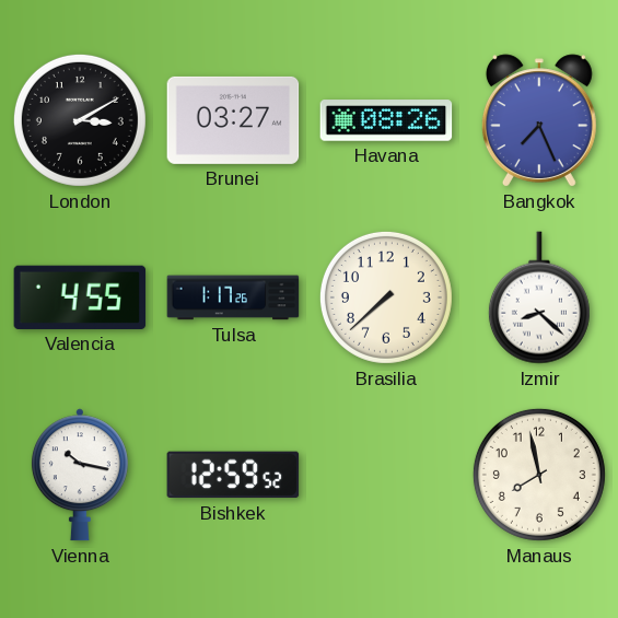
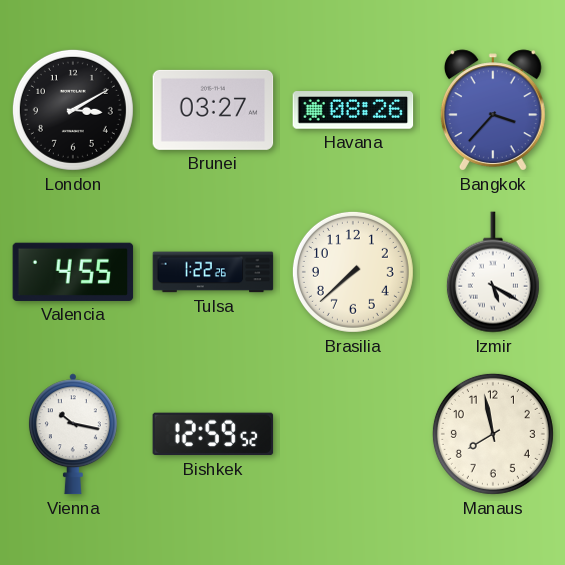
Bangkok: 7:26 -> 3:37
Tulsa: 1:17 -> 1:22
Izmir: 8:22 -> 5:20
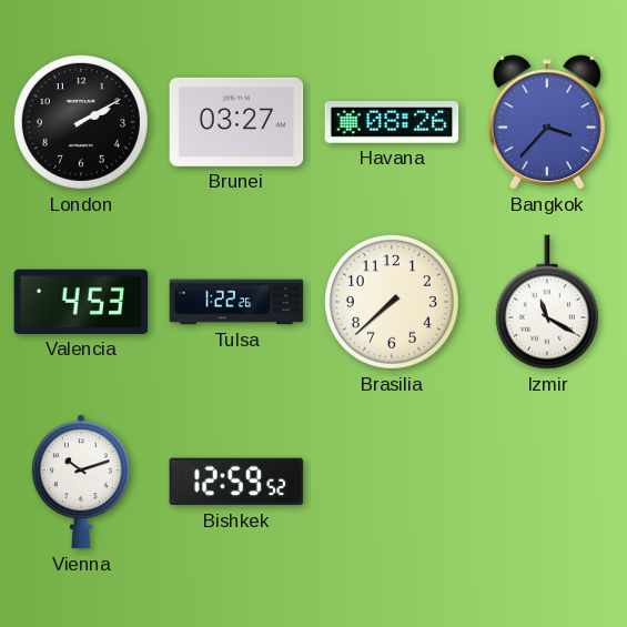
London: 3:10 -> 2:10
Valencia: 4:55 -> 4:53
Izmir: 5:20 -> 11:20
Vienna: 10:17 -> 10:12
Manaus: 7:58 -> none
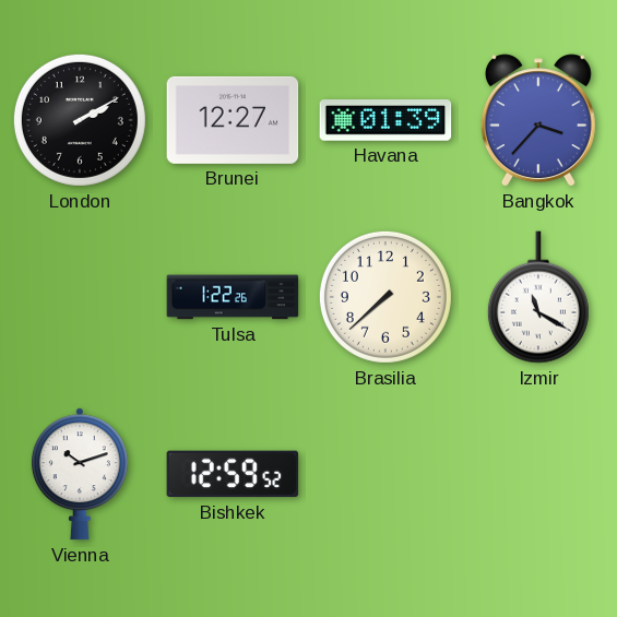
Brunei: 03:27 -> 12:27
Havana: 08:26 -> 01:39
Valencia: 4:53 -> none
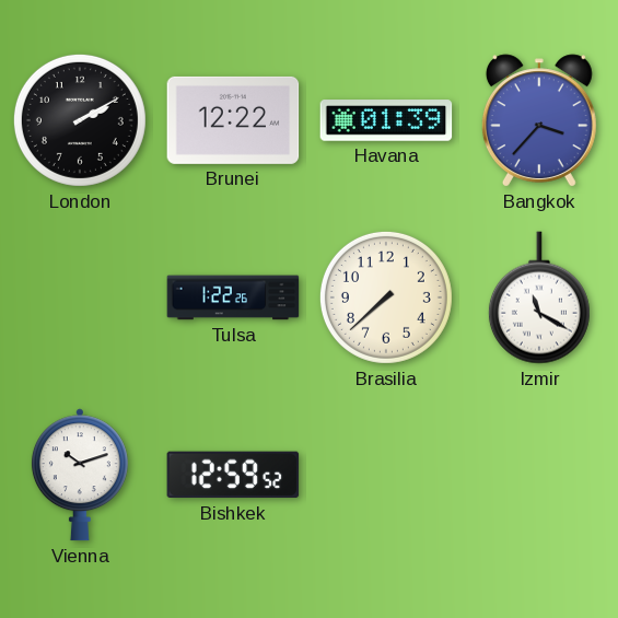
Brunei: 12:27 -> 12:22
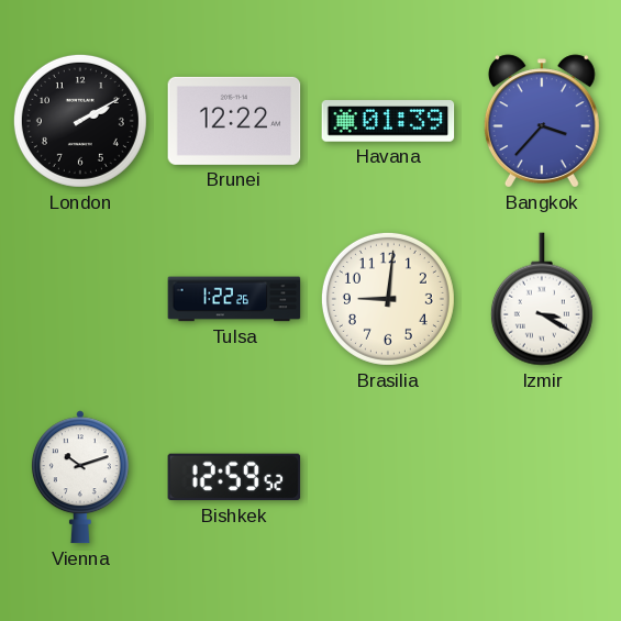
Brasilia: 7:38 -> 9:01
Izmir: 11:20 -> 3:20
